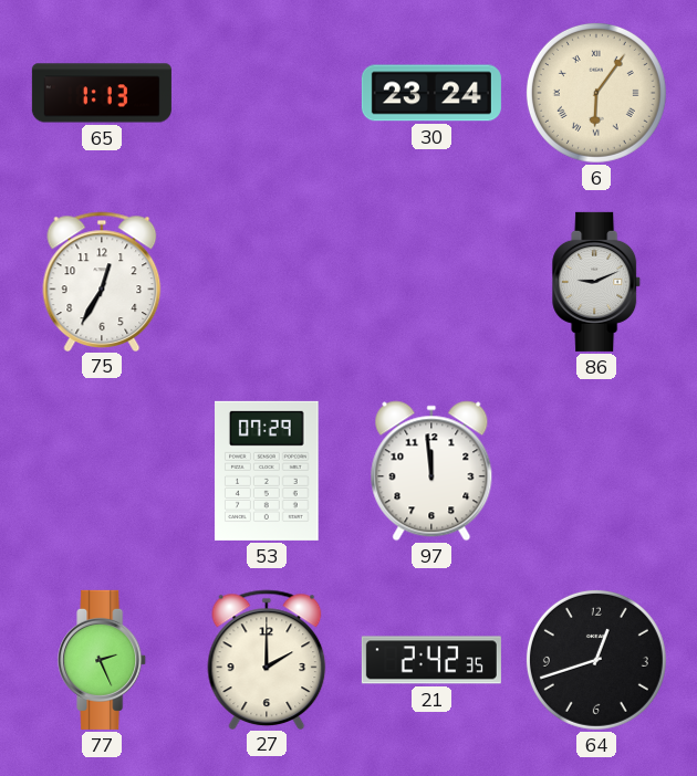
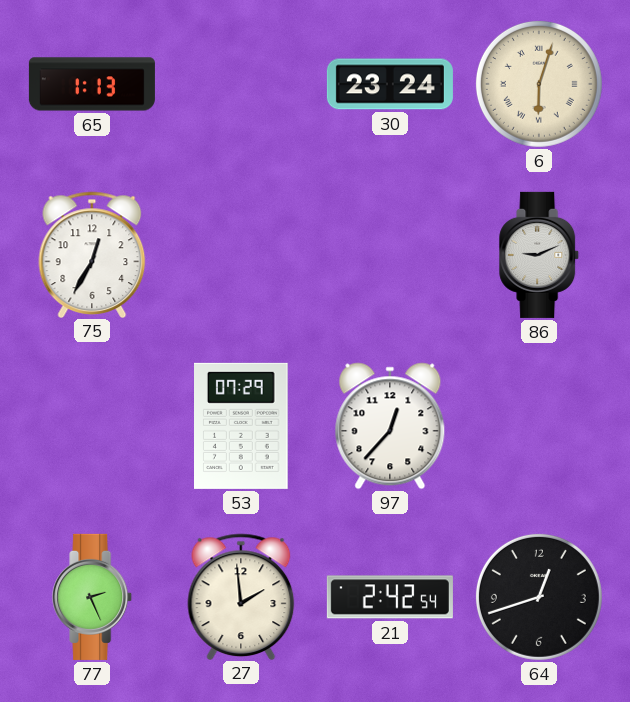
6: 6:06 -> 6:03
97: 11:59 -> 12:37
27: 2:00 -> 1:59
21: 2:42:35 -> 2:42:54
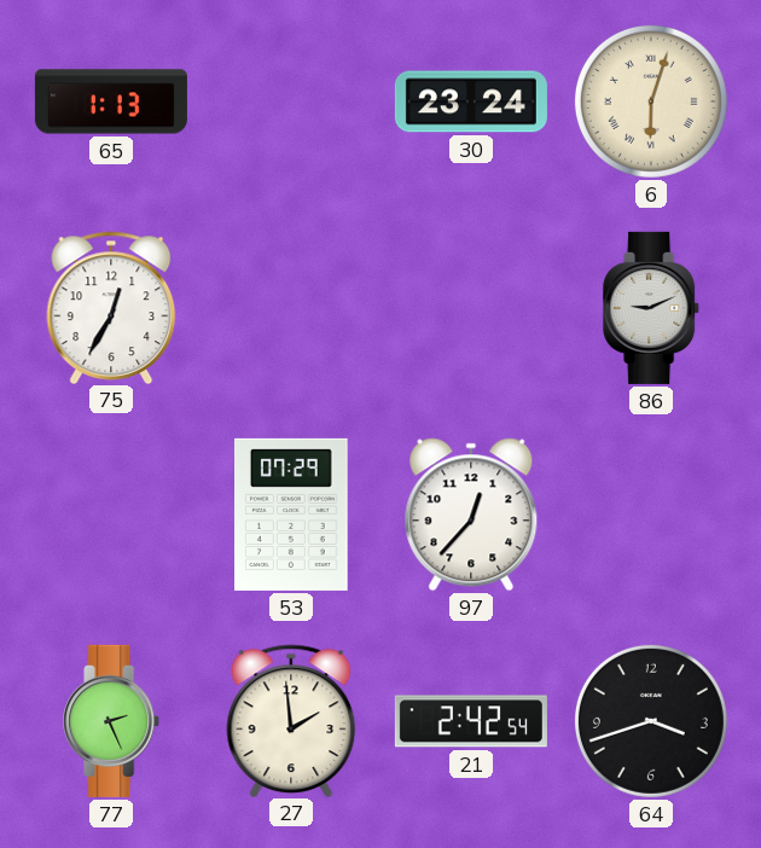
64: 12:42 -> 3:42
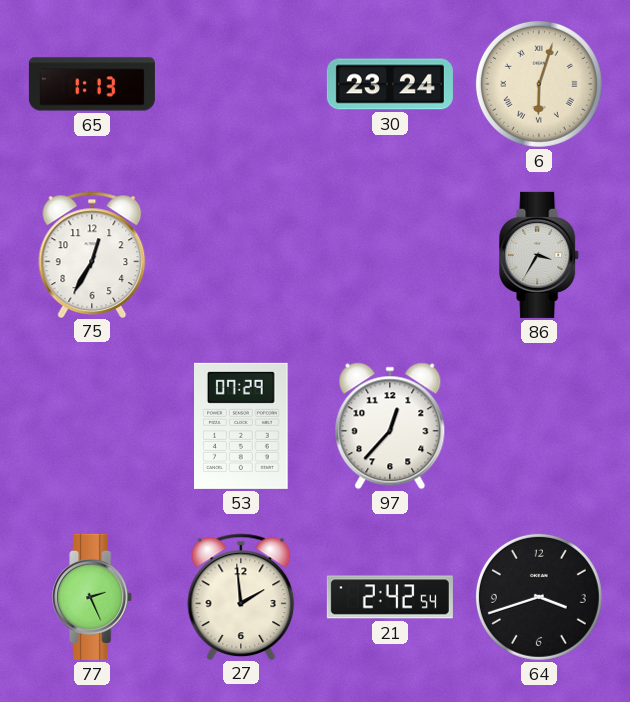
86: 9:11 -> 3:35
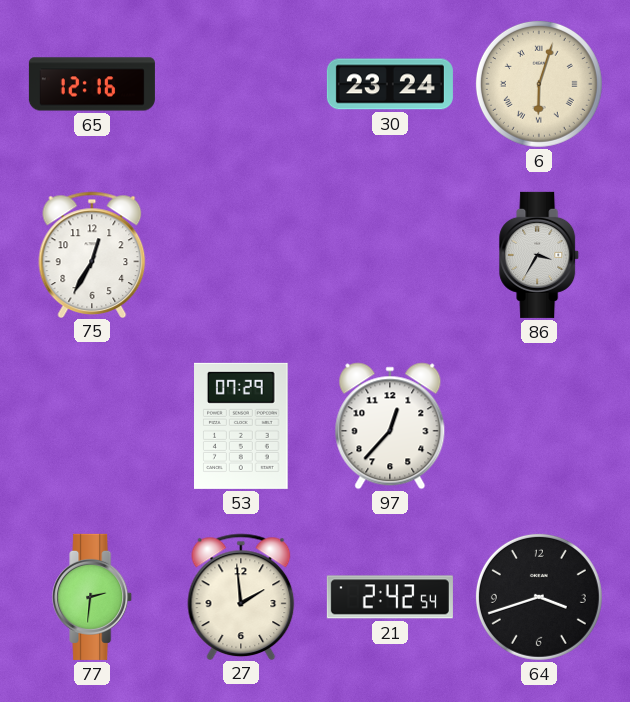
65: 1:13 -> 12:16
77: 2:26 -> 2:31
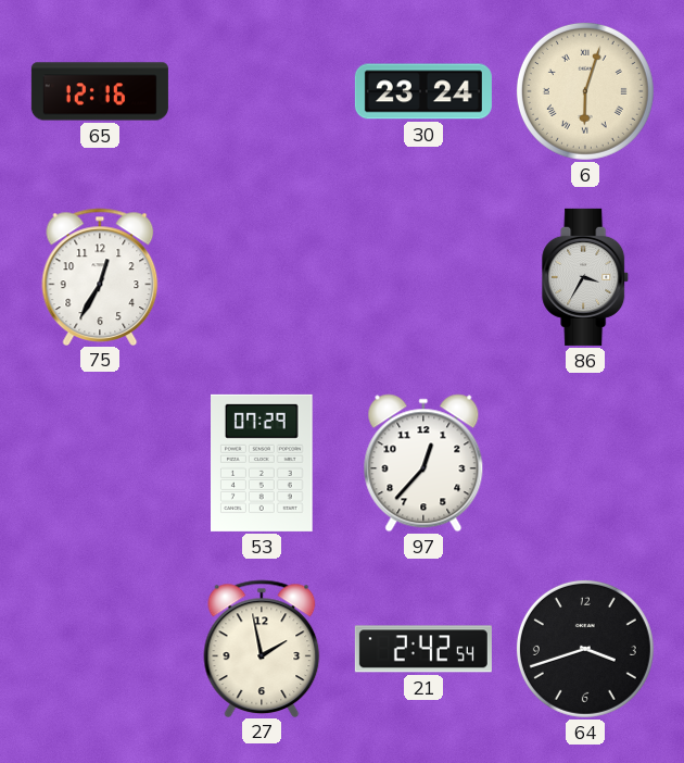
77: 2:31 -> none
27: 1:59 -> 1:58
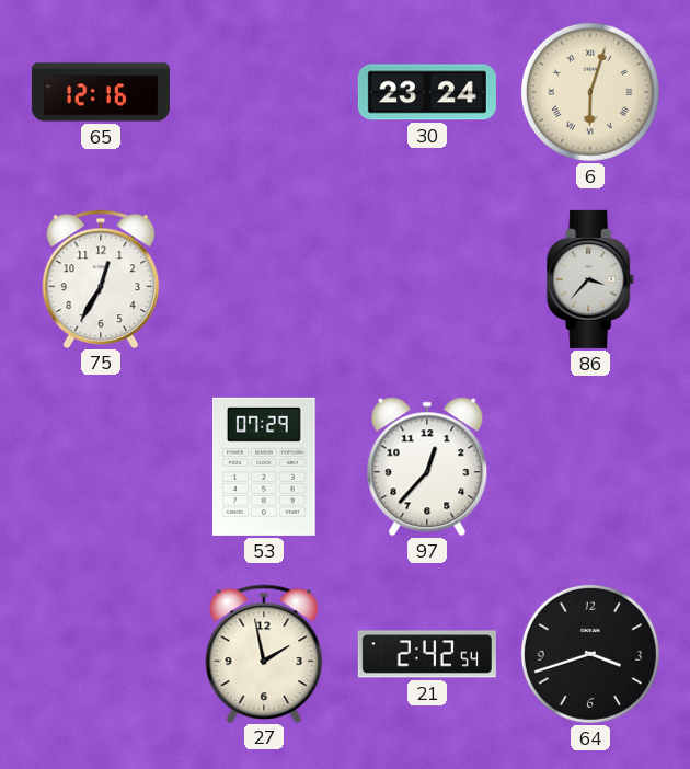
86: 3:35 -> 3:37
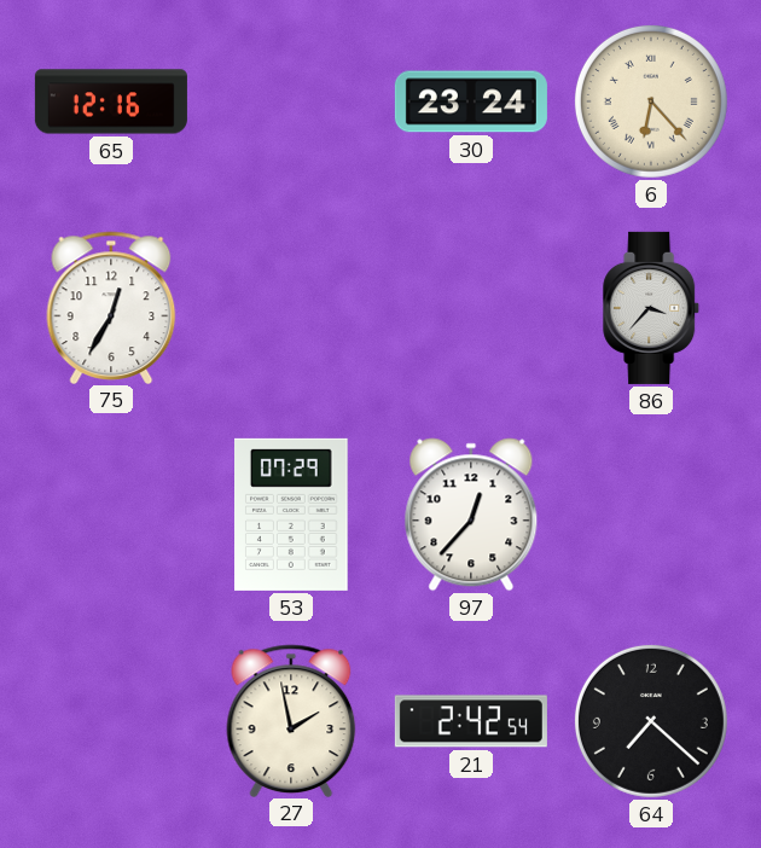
6: 6:03 -> 6:23
64: 3:42 -> 7:22
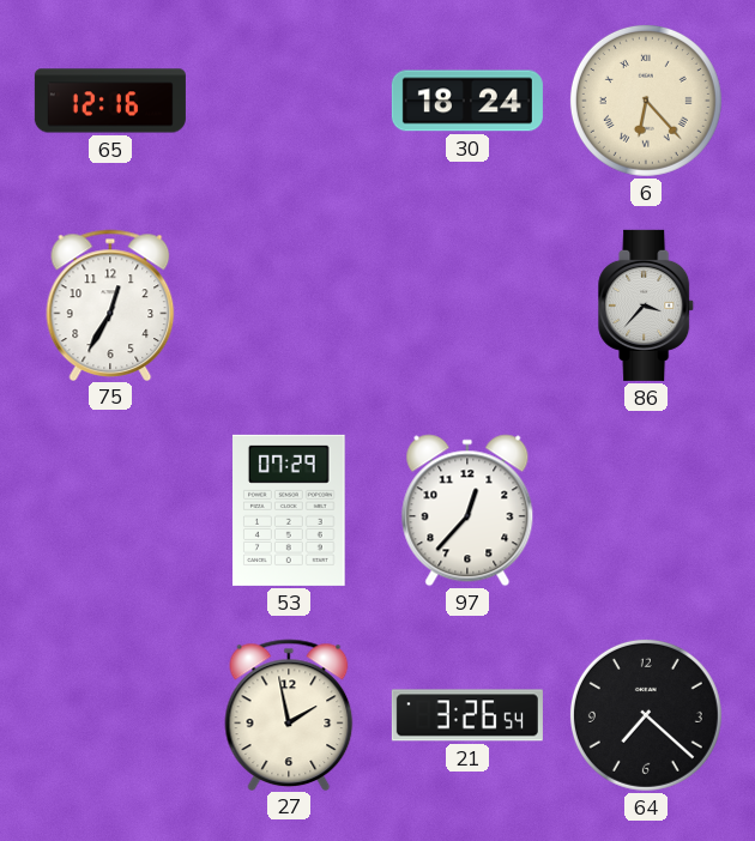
30: 23:24 -> 18:24
21: 2:42 -> 3:26
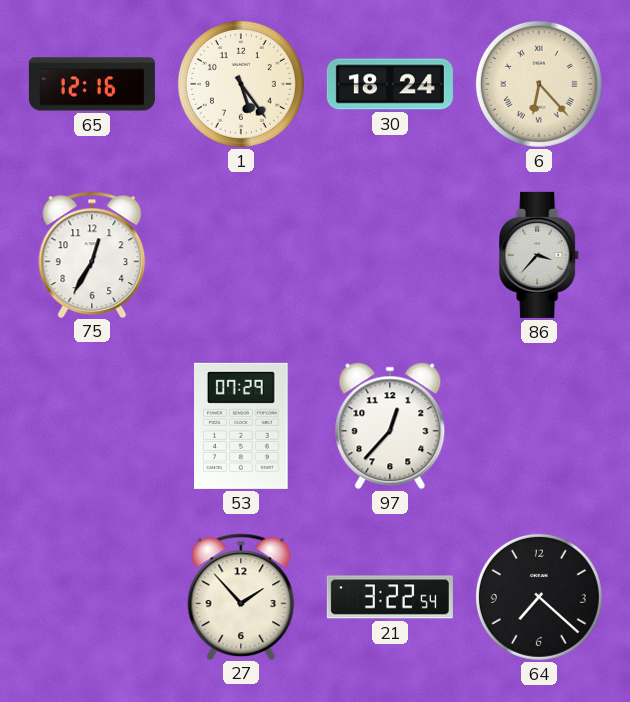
1: none -> 5:24
27: 1:58 -> 1:53
21: 3:26 -> 3:22
